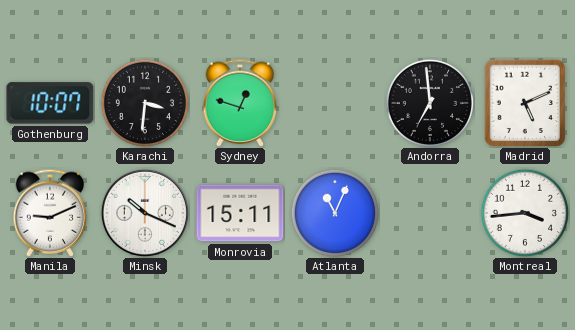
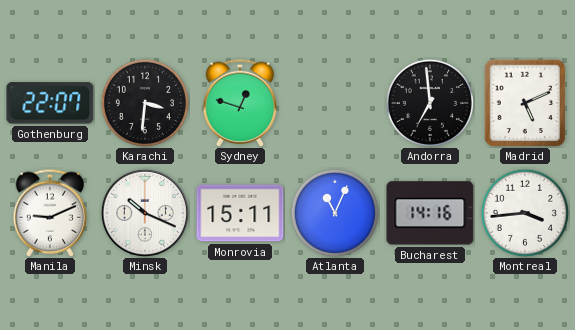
Gothenburg: 10:07 -> 22:07
Bucharest: none -> 14:16
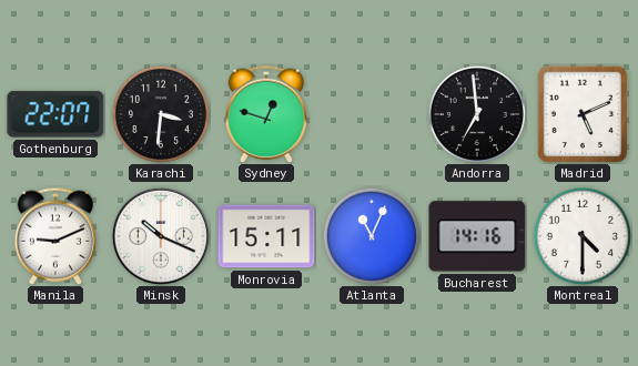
Montreal: 3:44 -> 4:30
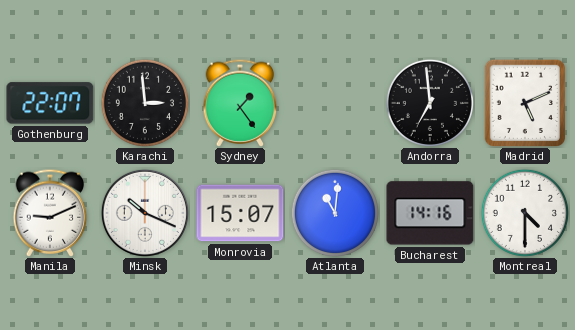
Karachi: 3:31 -> 2:59
Sydney: 12:48 -> 1:24
Monrovia: 15:11 -> 15:07
Atlanta: 11:04 -> 11:01
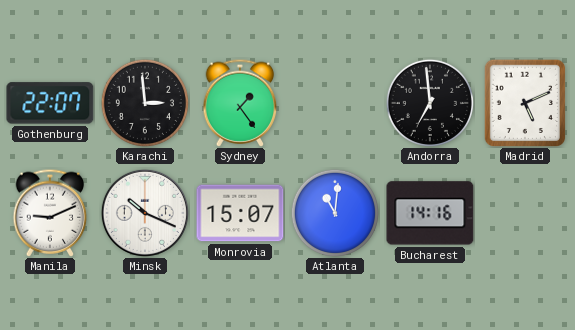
Montreal: 4:30 -> none
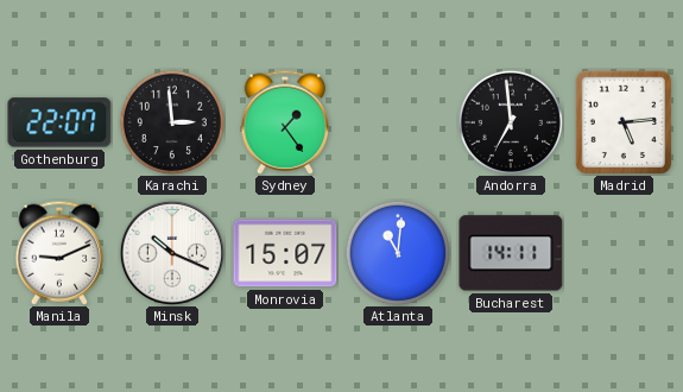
Madrid: 5:11 -> 5:14
Bucharest: 14:16 -> 14:11
